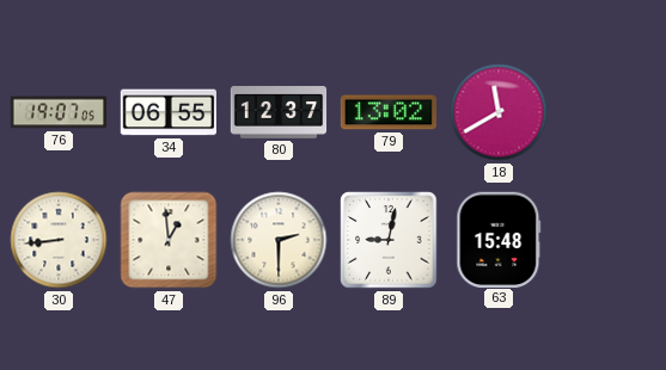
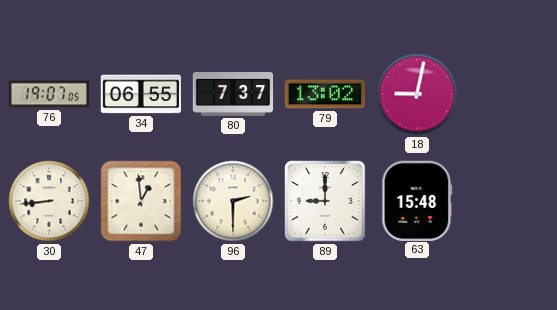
80: 12:37 -> 7:37
18: 11:40 -> 9:02
89: 9:02 -> 9:00
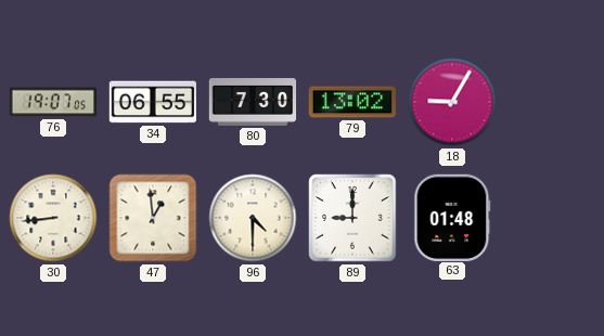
80: 7:37 -> 7:30
18: 9:02 -> 9:05
96: 2:30 -> 4:30
63: 15:48 -> 01:48
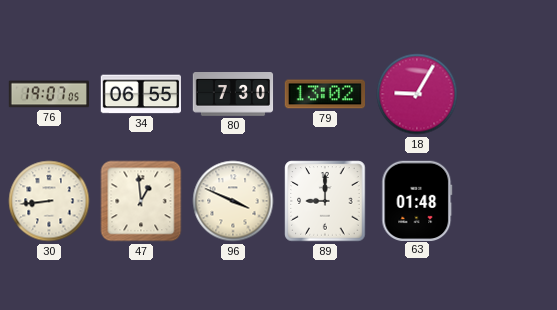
96: 4:30 -> 3:49
